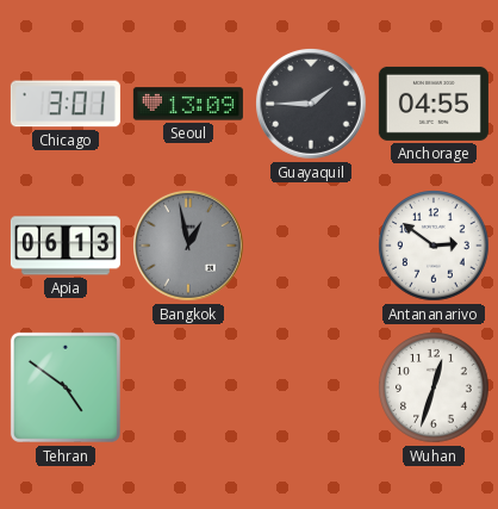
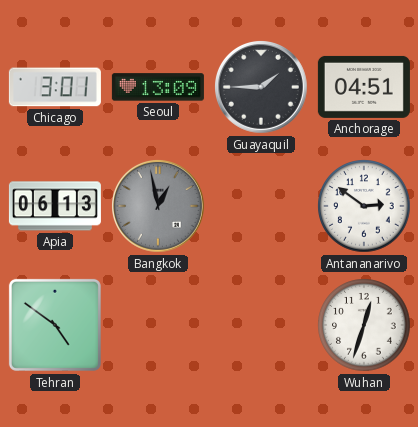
Anchorage: 04:55 -> 04:51
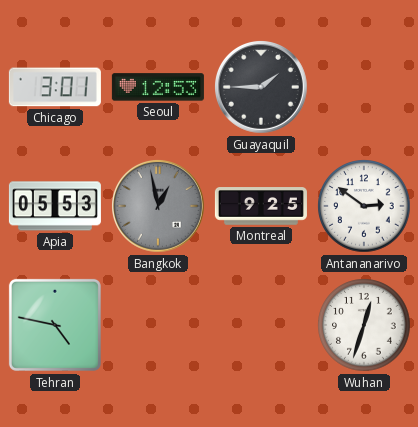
Seoul: 13:09 -> 12:53
Anchorage: 04:51 -> none
Apia: 06:13 -> 05:53
Montreal: none -> 9:25
Tehran: 4:51 -> 4:47
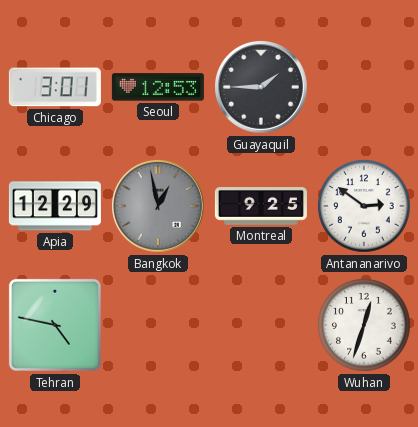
Apia: 05:53 -> 12:29
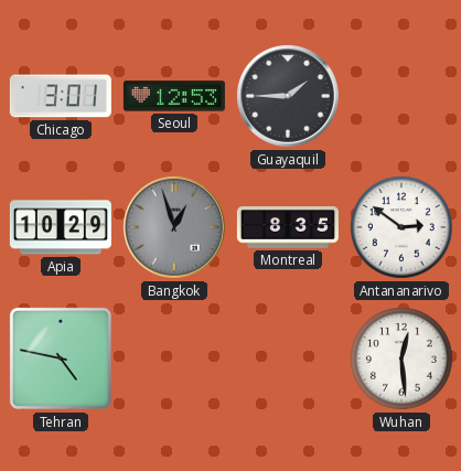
Apia: 12:29 -> 10:29
Bangkok: 12:58 -> 12:57
Montreal: 9:25 -> 8:35
Wuhan: 12:33 -> 12:29
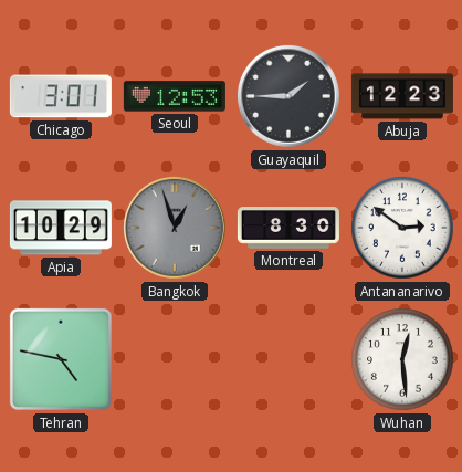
Abuja: none -> 12:23
Montreal: 8:35 -> 8:30
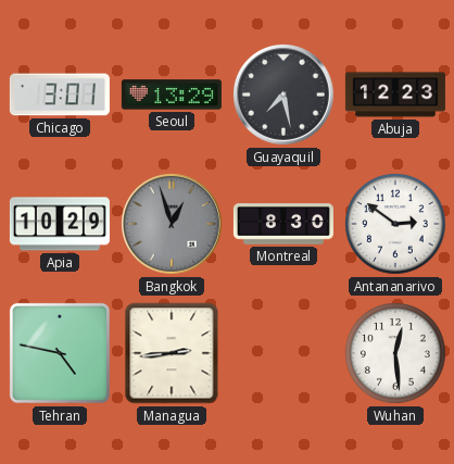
Seoul: 12:53 -> 13:29
Guayaquil: 1:45 -> 7:28
Managua: none -> 2:44
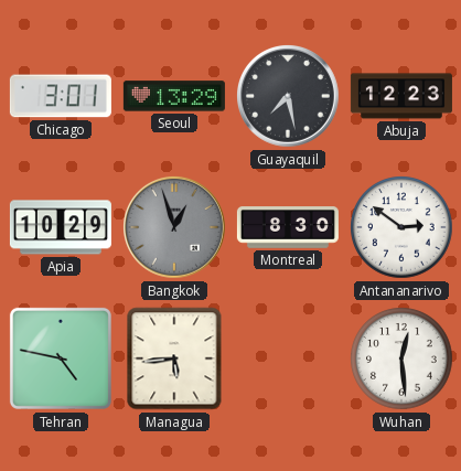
Managua: 2:44 -> 5:44
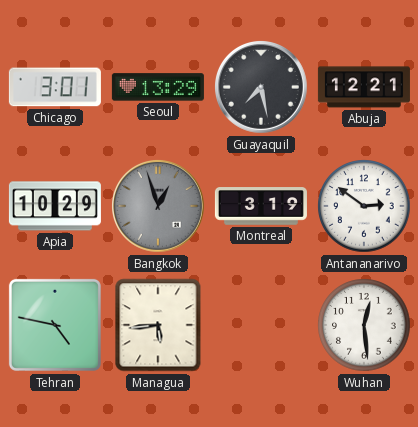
Abuja: 12:23 -> 12:21
Montreal: 8:30 -> 3:19
